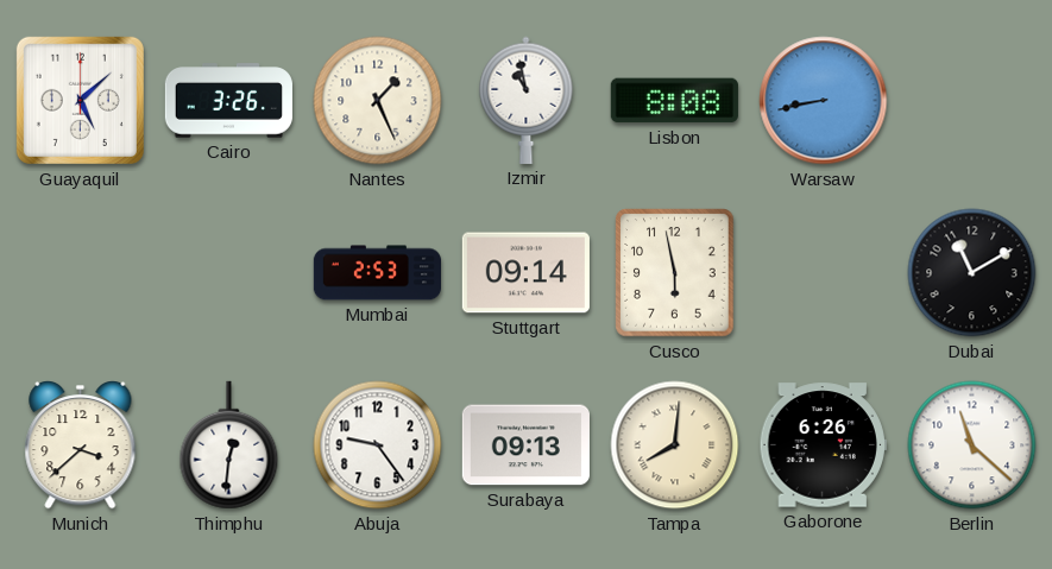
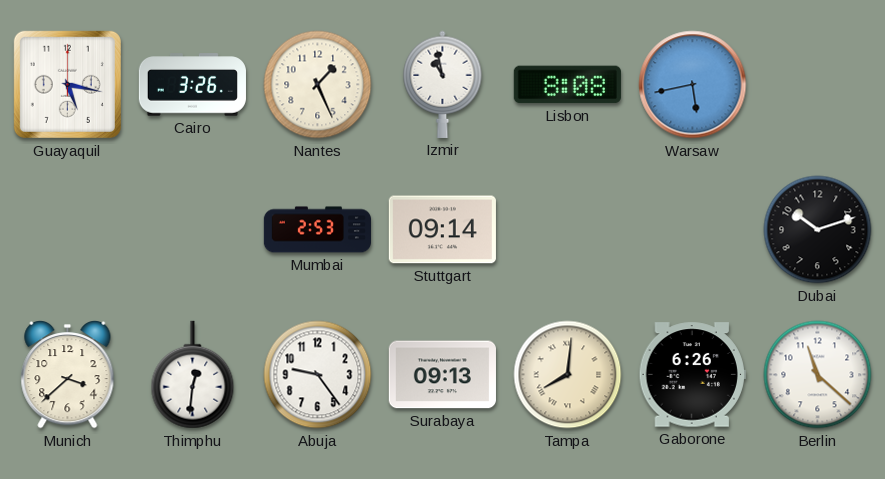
Guayaquil: 5:08 -> 5:17
Warsaw: 8:43 -> 5:43
Cusco: 5:58 -> none
Dubai: 11:10 -> 10:12
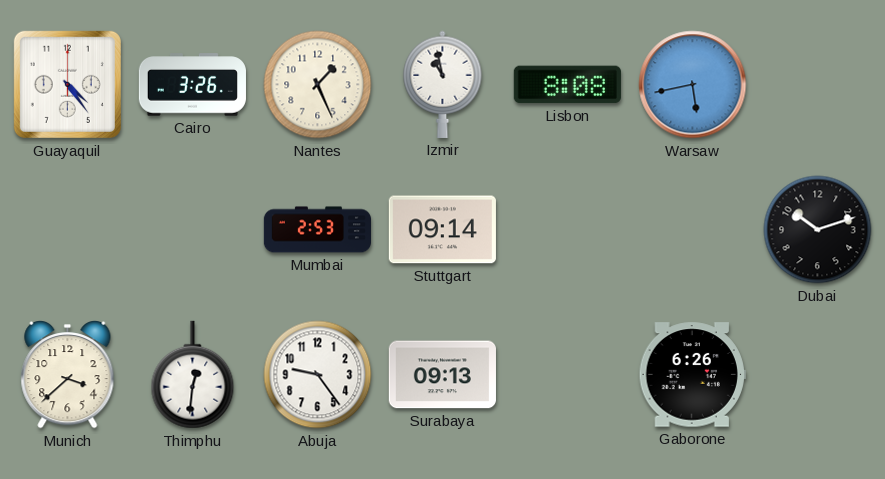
Guayaquil: 5:17 -> 4:24
Tampa: 8:01 -> none
Berlin: 11:22 -> none
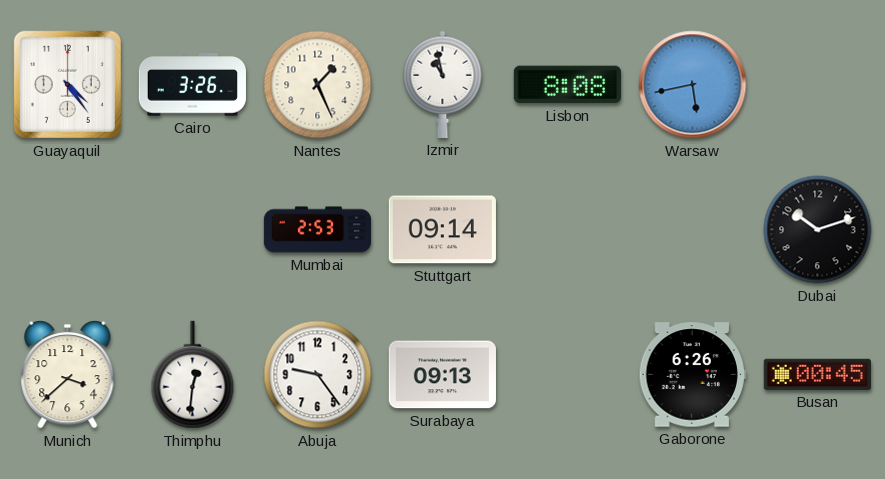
Busan: none -> 00:45
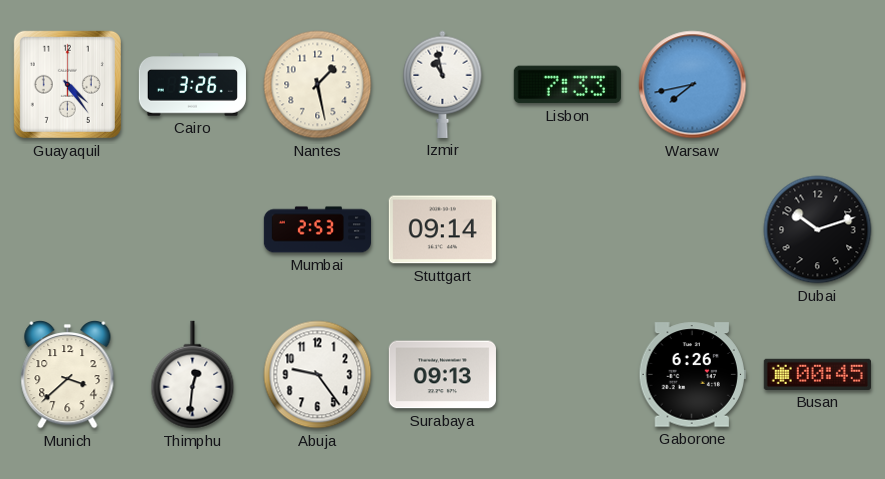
Nantes: 1:26 -> 1:28
Lisbon: 8:08 -> 7:33
Warsaw: 5:43 -> 7:43
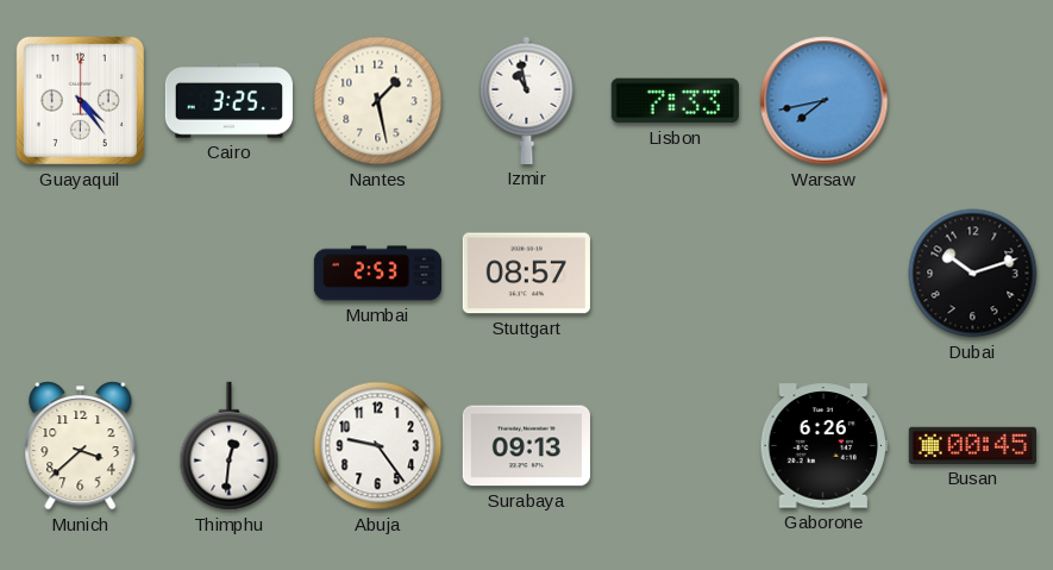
Cairo: 3:26 -> 3:25
Stuttgart: 09:14 -> 08:57
